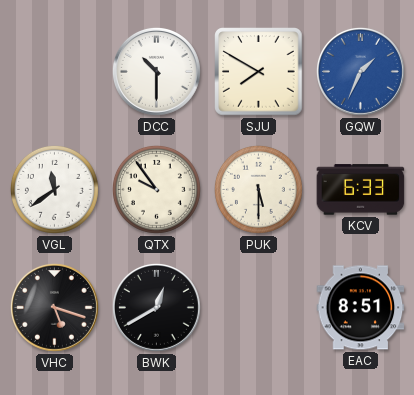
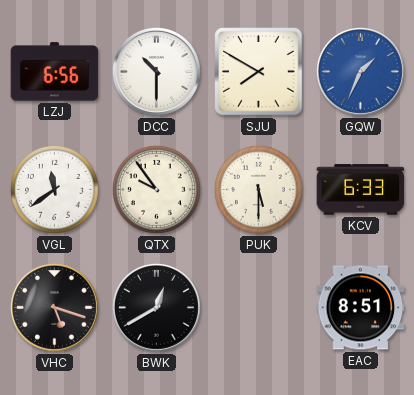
LZJ: none -> 6:56
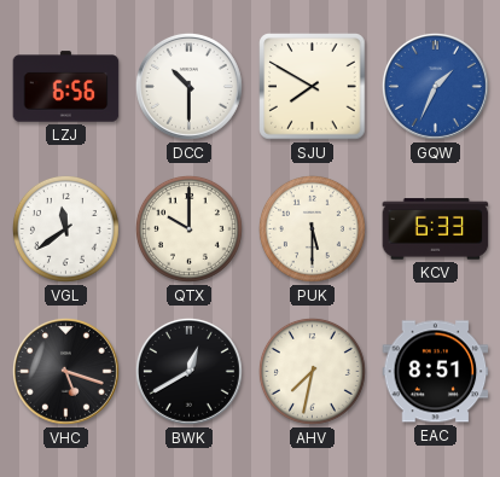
QTX: 9:54 -> 10:00
AHV: none -> 7:32
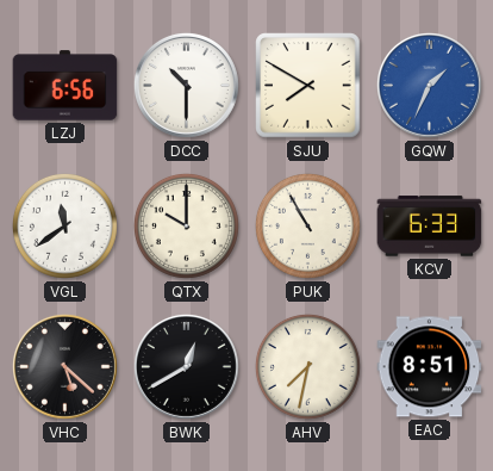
PUK: 5:30 -> 10:55
VHC: 5:18 -> 5:22
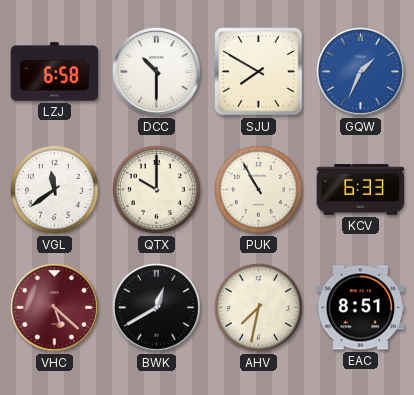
LZJ: 6:56 -> 6:58
VHC dial: black -> burgundy
